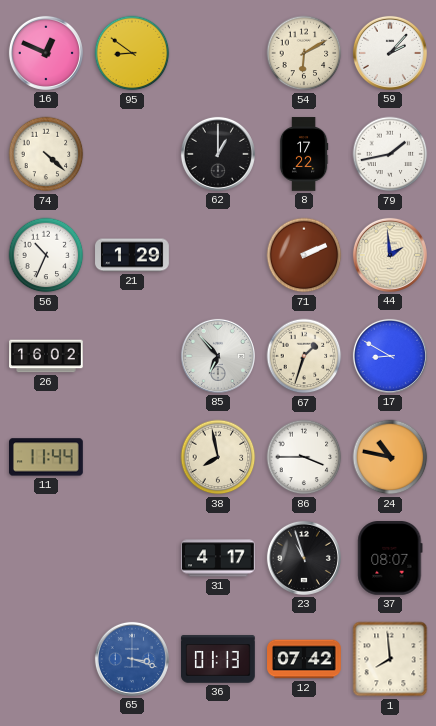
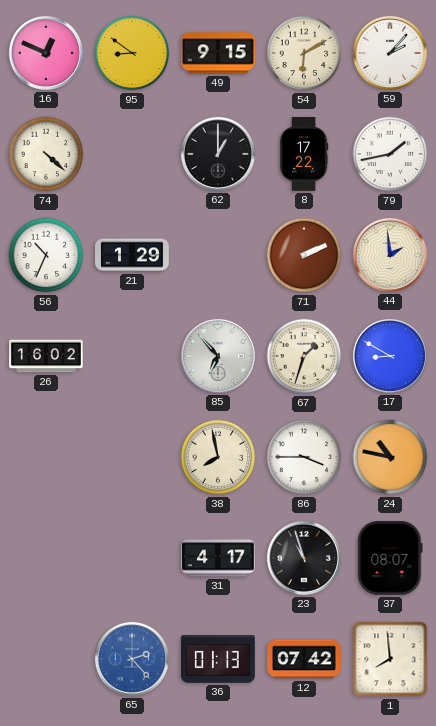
49: none -> 9:15
11: 11:44 -> none
65: 3:18 -> 2:23
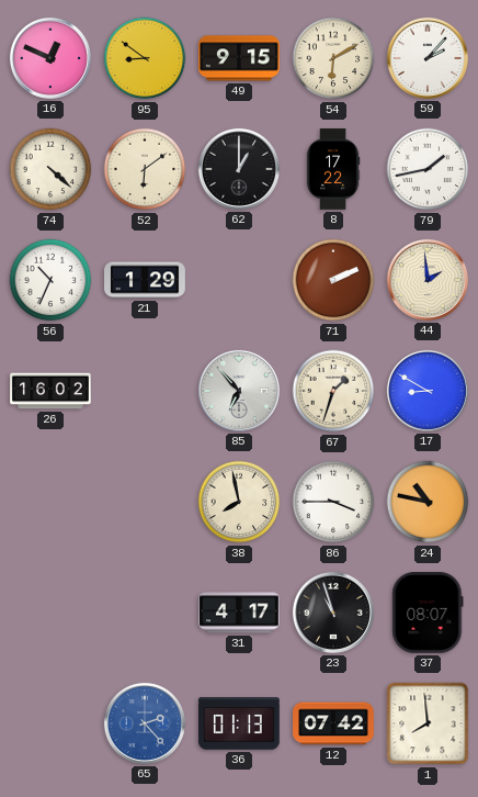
52: none -> 6:09
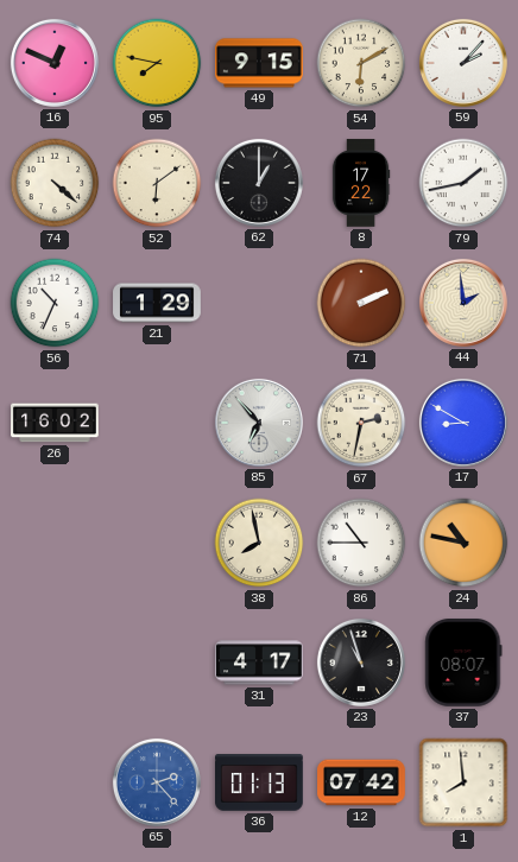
95: 8:51 -> 7:47
67: 1:33 -> 2:32
86: 3:45 -> 10:45
